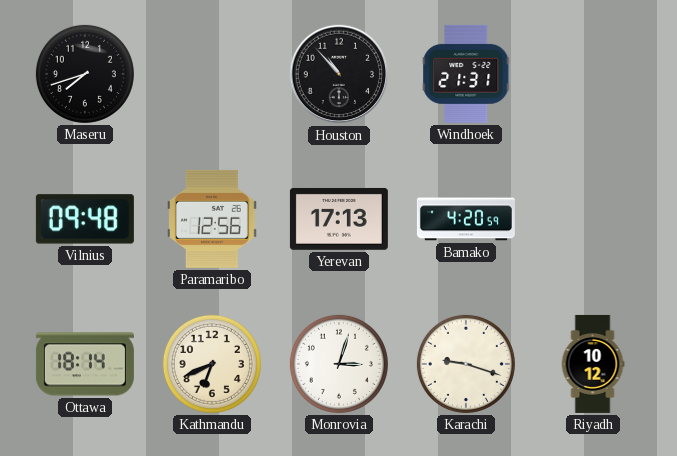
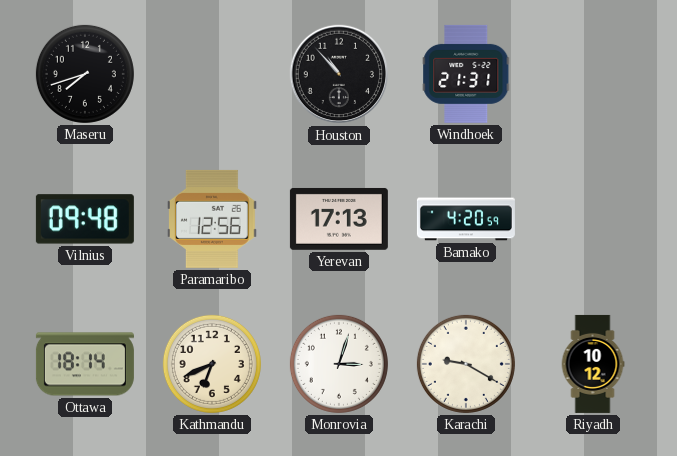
Karachi: 9:18 -> 9:20
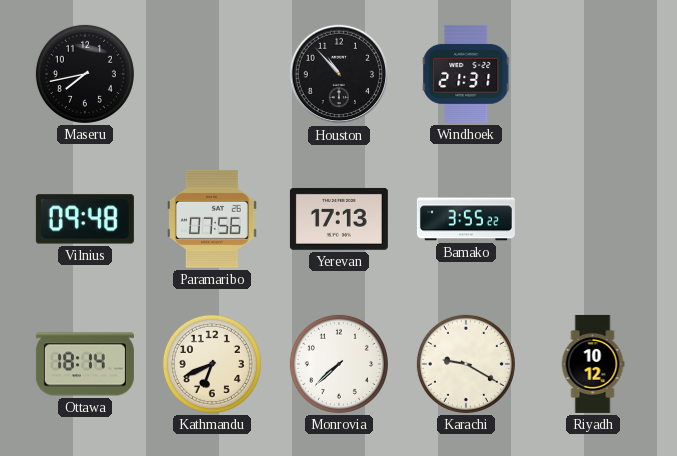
Maseru: 7:42 -> 7:43
Paramaribo: 12:56 -> 07:56
Bamako: 4:20 -> 3:55
Monrovia: 3:03 -> 7:38
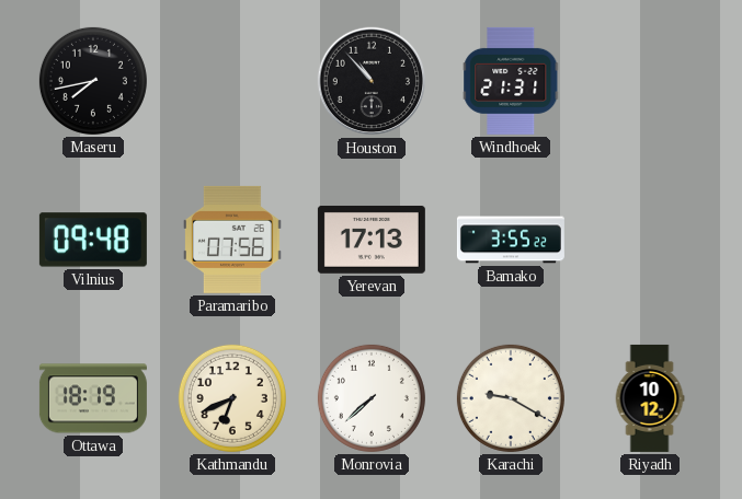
Ottawa: 18:14 -> 18:19
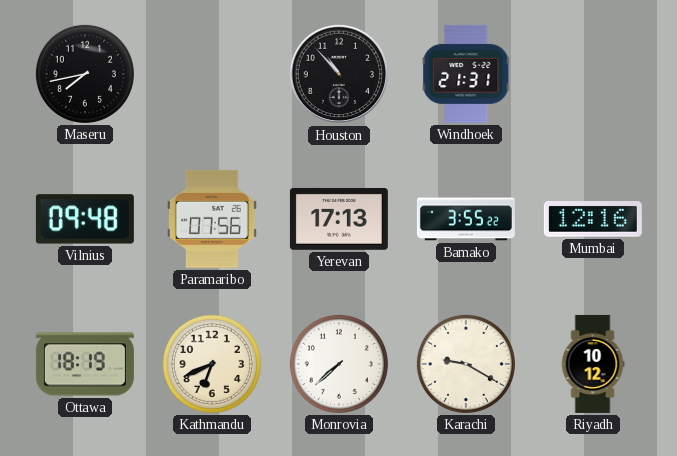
Mumbai: none -> 12:16
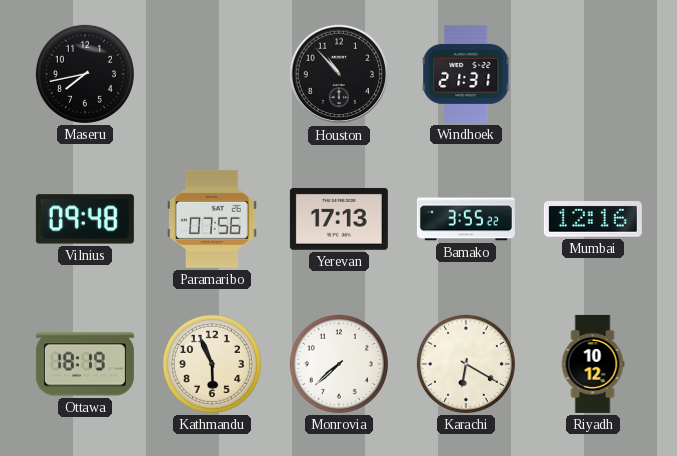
Kathmandu: 6:41 -> 5:56
Karachi: 9:20 -> 6:20
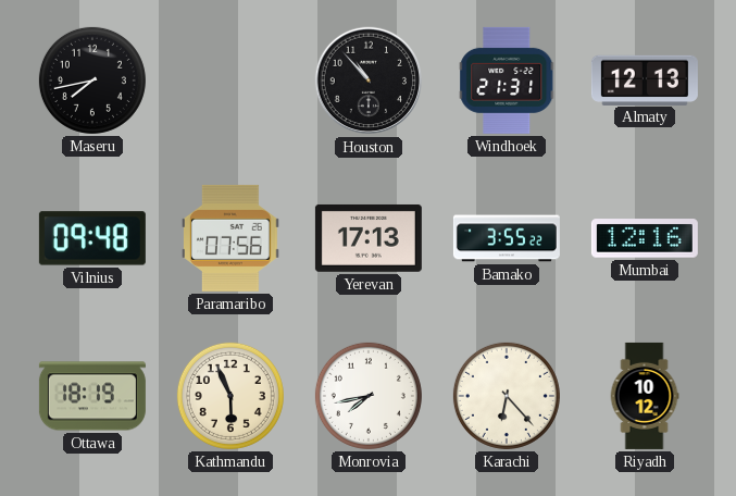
Almaty: none -> 12:13
Monrovia: 7:38 -> 7:43
Karachi: 6:20 -> 6:23
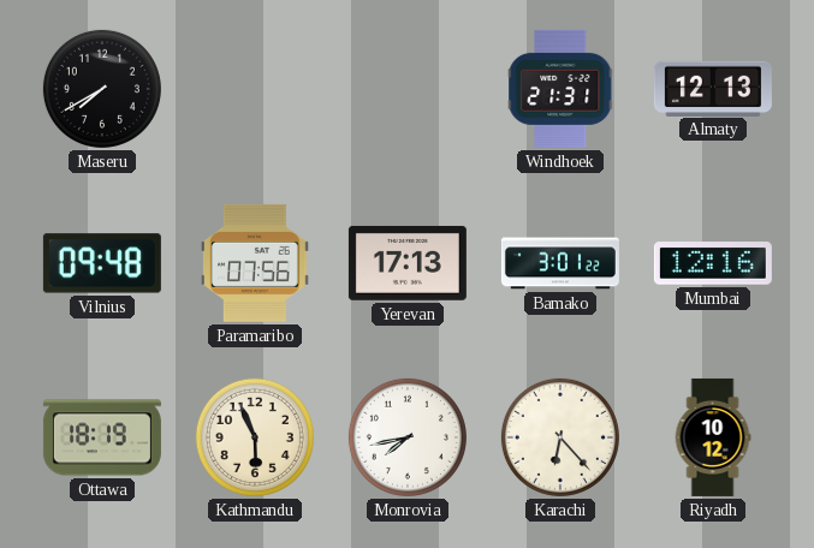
Maseru: 7:43 -> 7:40
Houston: 10:53 -> none
Bamako: 3:55 -> 3:01
